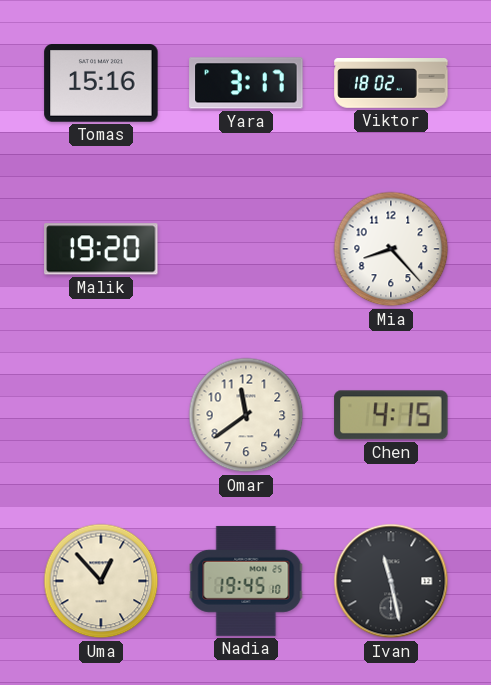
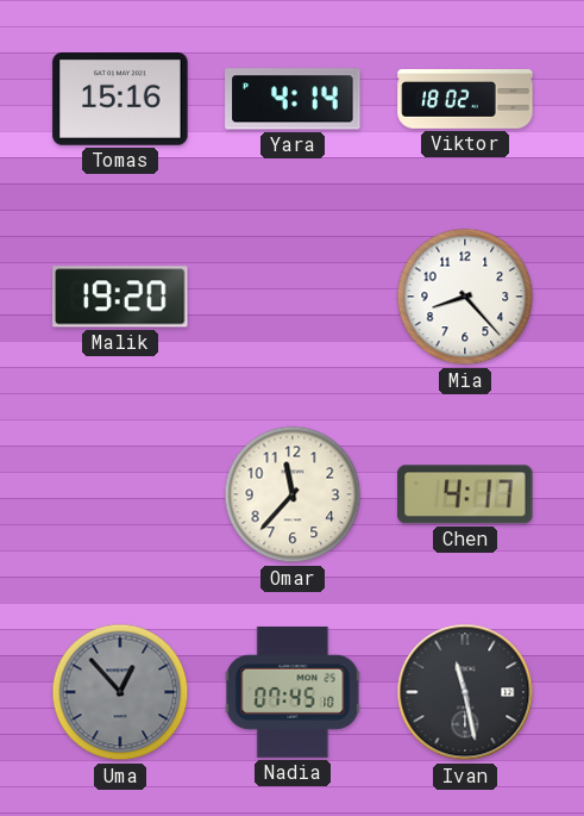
Yara: 3:17 -> 4:14
Omar: 11:39 -> 11:37
Chen: 4:15 -> 4:17
Uma dial: cream -> grey
Nadia: 19:45 -> 07:45
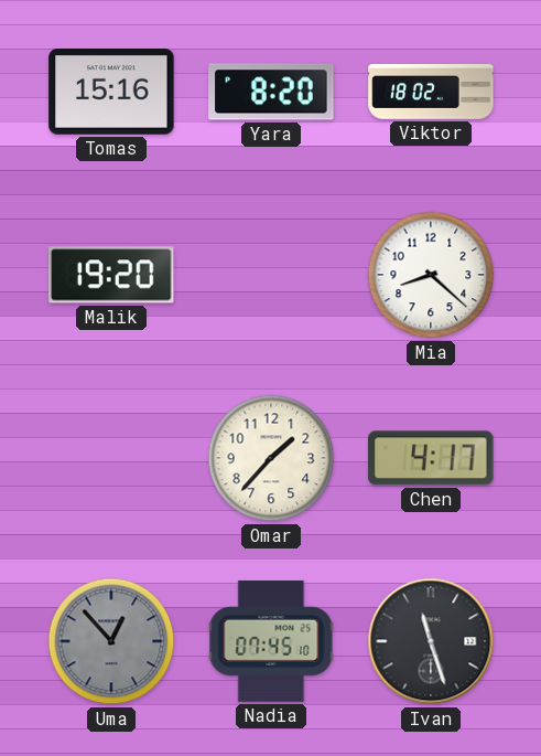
Yara: 4:14 -> 8:20
Mia: 8:23 -> 8:22
Omar: 11:37 -> 1:37
Ivan: 11:28 -> 11:27
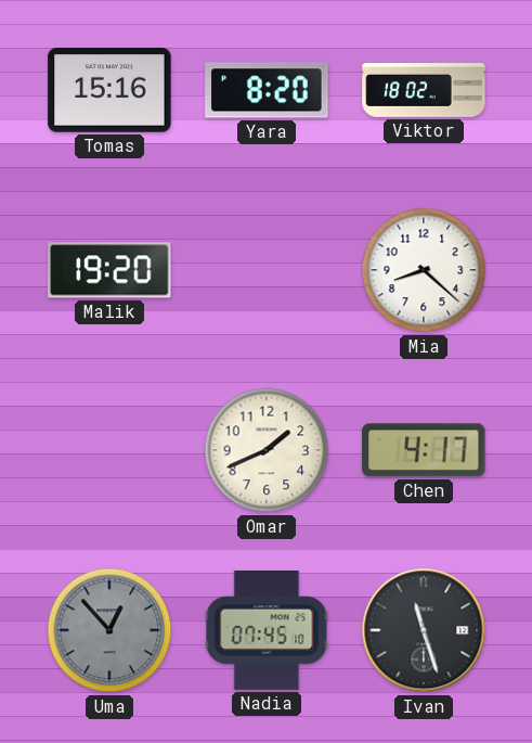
Omar: 1:37 -> 1:41
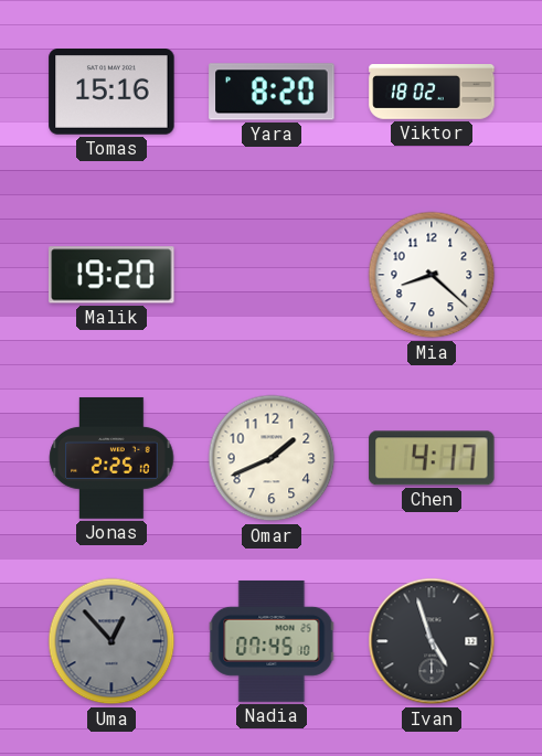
Jonas: none -> 2:25
Ivan: 11:27 -> 4:57
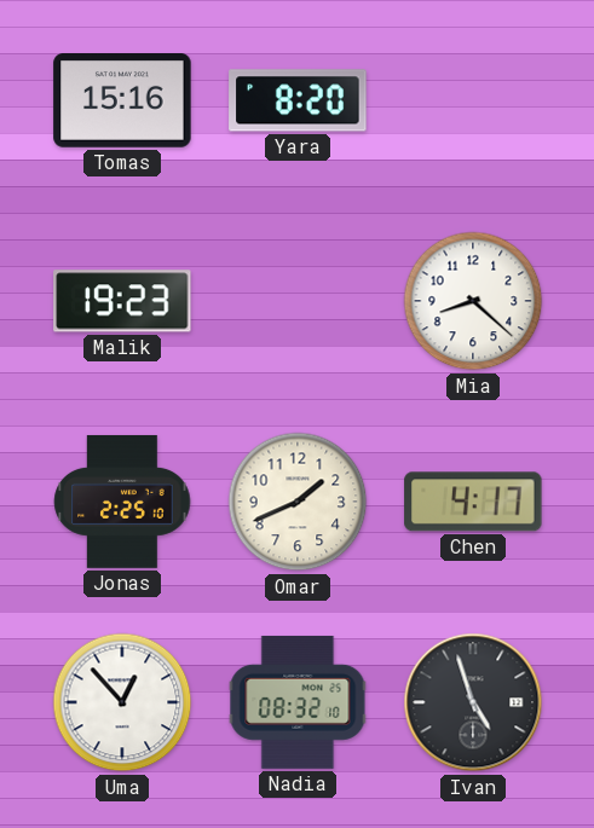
Viktor: 18:02 -> none
Malik: 19:20 -> 19:23
Uma dial: grey -> white
Nadia: 07:45 -> 08:32
